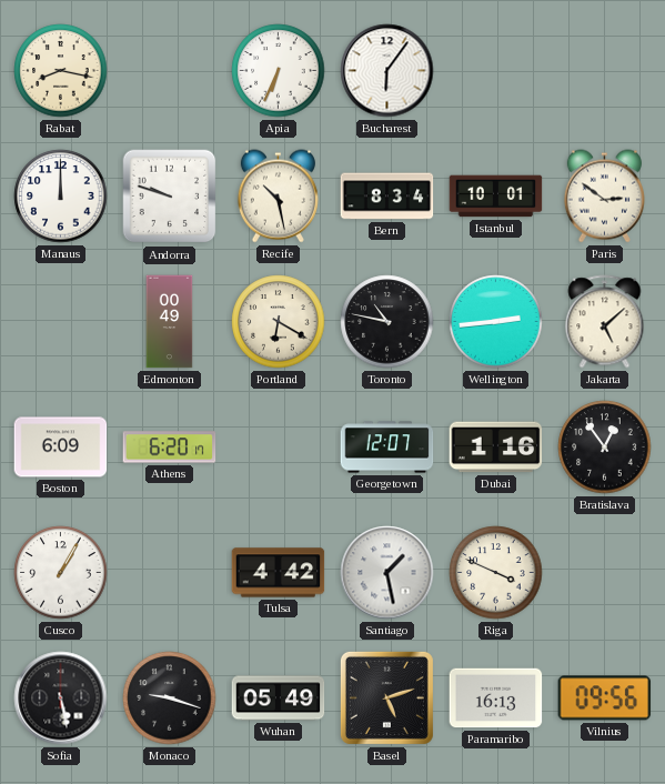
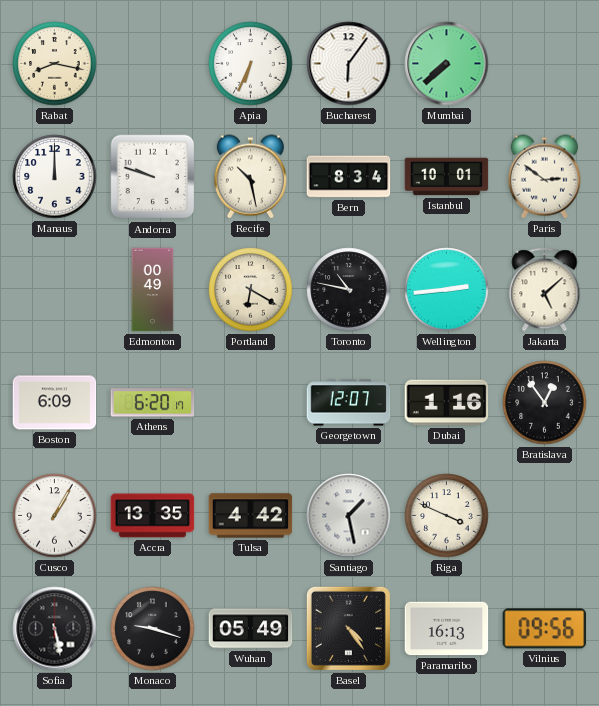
Mumbai: none -> 7:38
Accra: none -> 13:35
Basel: 5:12 -> 4:24
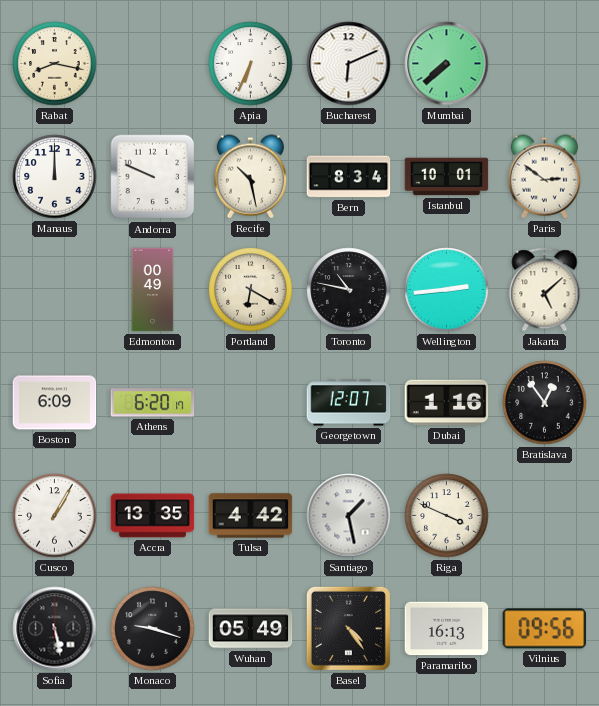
Bucharest: 6:06 -> 6:11
Andorra: 9:48 -> 9:49
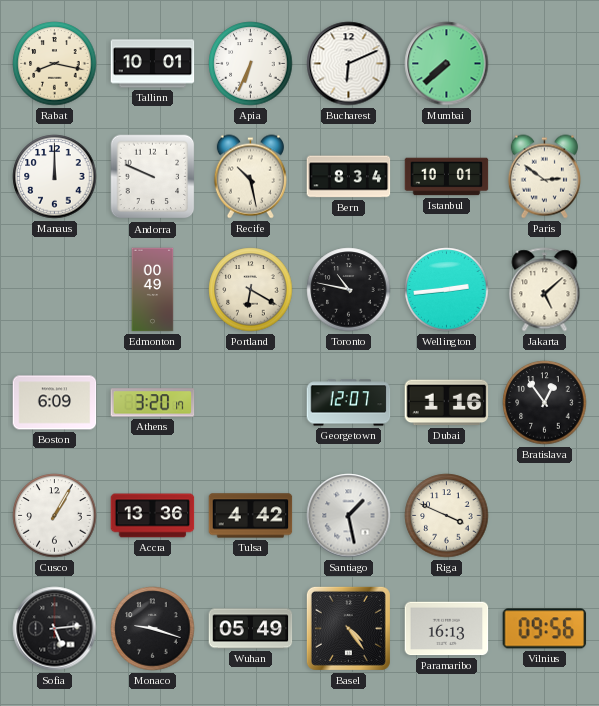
Tallinn: none -> 10:01
Athens: 6:20 -> 3:20
Accra: 13:35 -> 13:36
Sofia: 5:28 -> 5:14
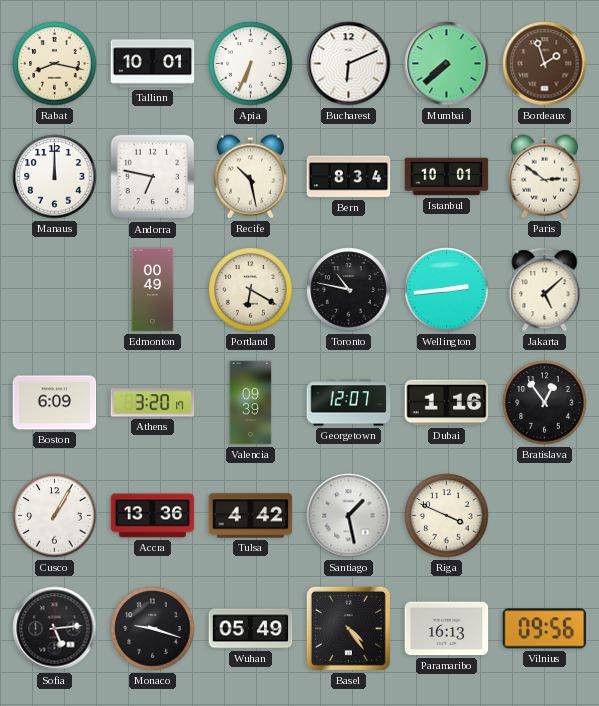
Bordeaux: none -> 1:57
Andorra: 9:49 -> 6:47
Valencia: none -> 09:39
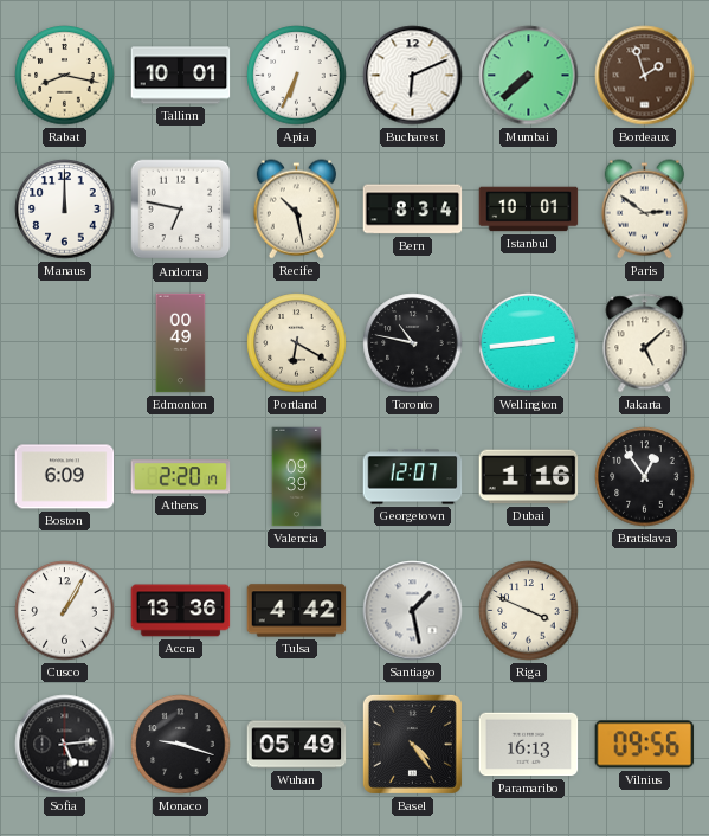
Athens: 3:20 -> 2:20
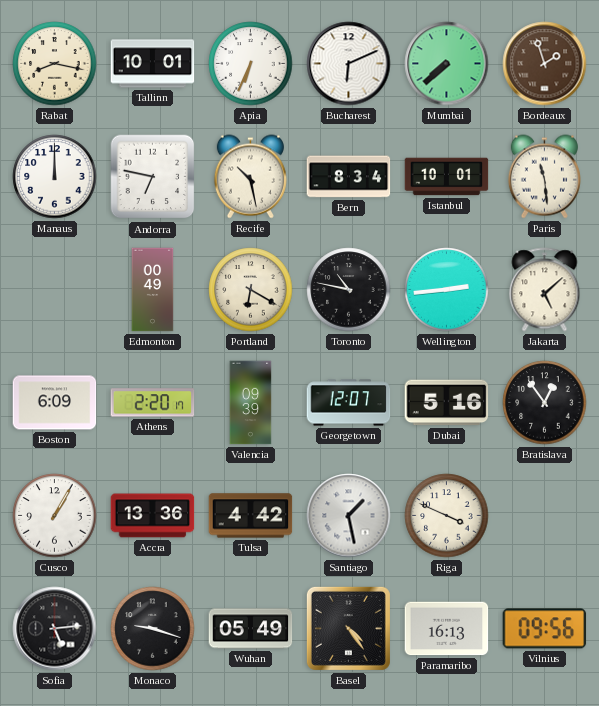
Paris: 2:51 -> 11:29
Dubai: 1:16 -> 5:16
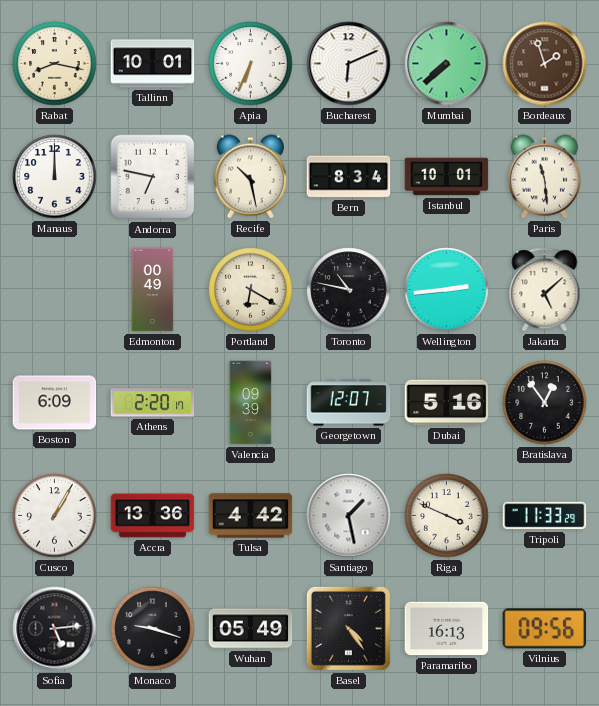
Tripoli: none -> 11:33
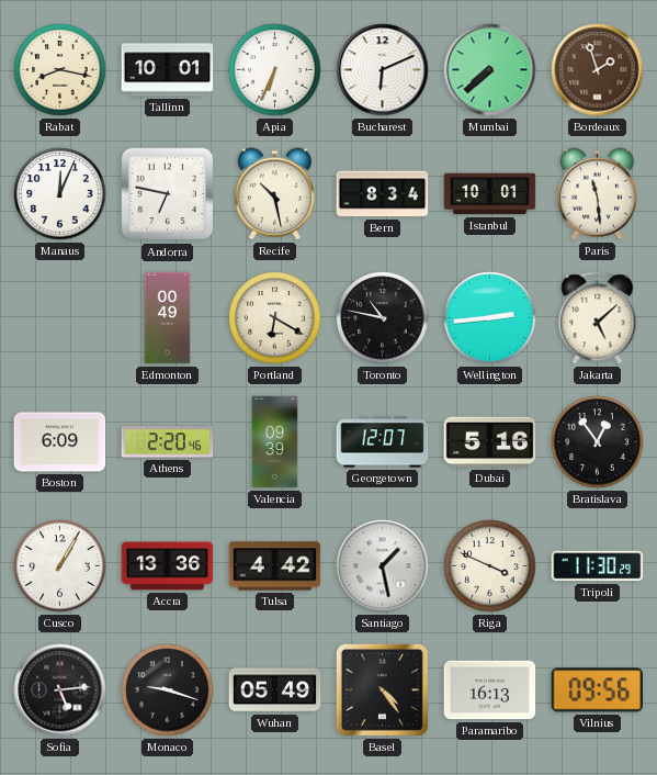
Manaus: 12:00 -> 12:04
Athens: 2:20:17 -> 2:20:46
Tripoli: 11:33 -> 11:30
